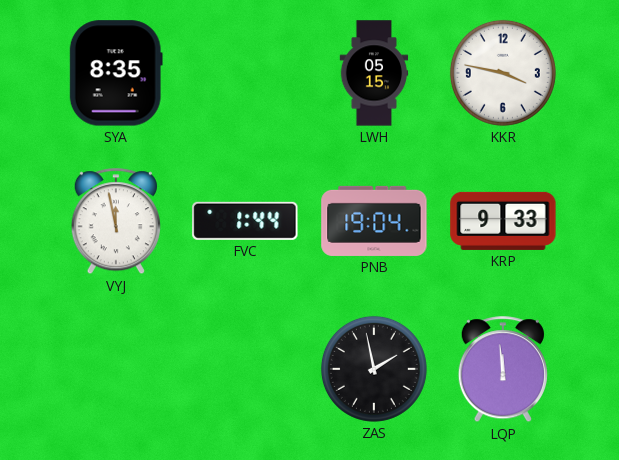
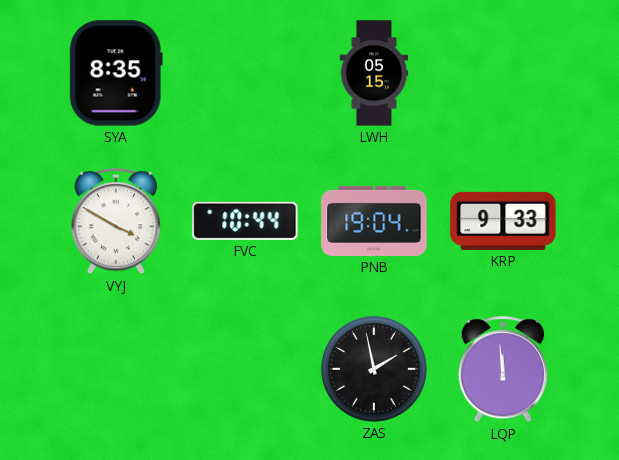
KKR: 3:47 -> none
VYJ: 11:58 -> 3:50
FVC: 1:44 -> 10:44
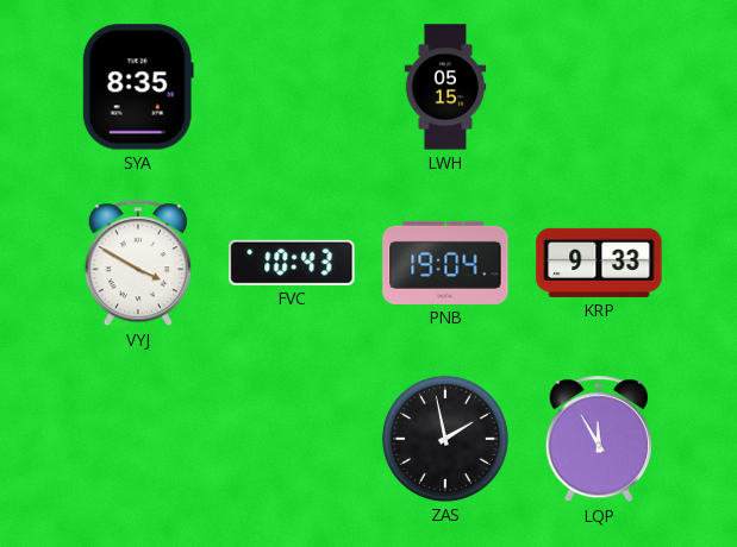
FVC: 10:44 -> 10:43
LQP: 11:59 -> 11:55
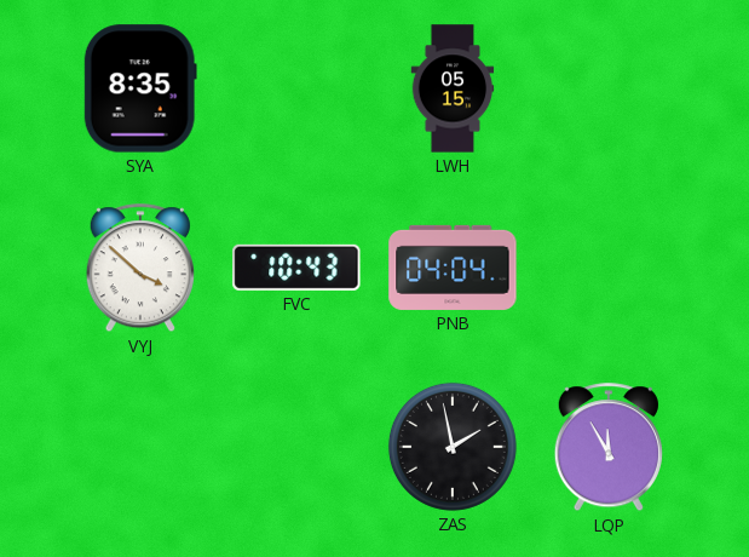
VYJ: 3:50 -> 3:52
PNB: 19:04 -> 04:04
KRP: 9:33 -> none
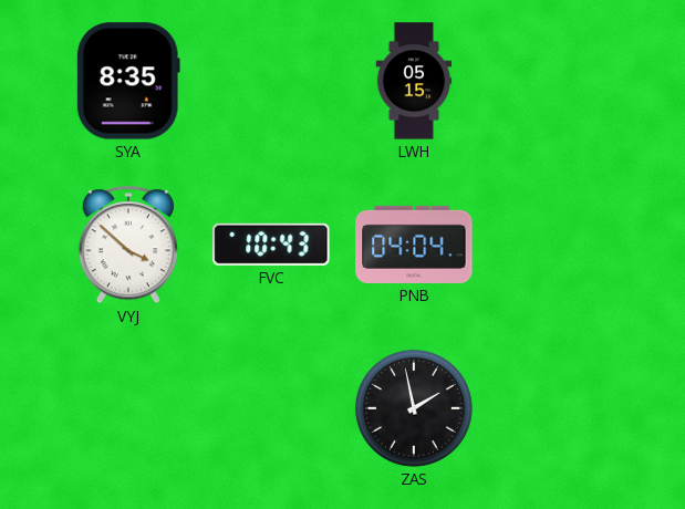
LQP: 11:55 -> none
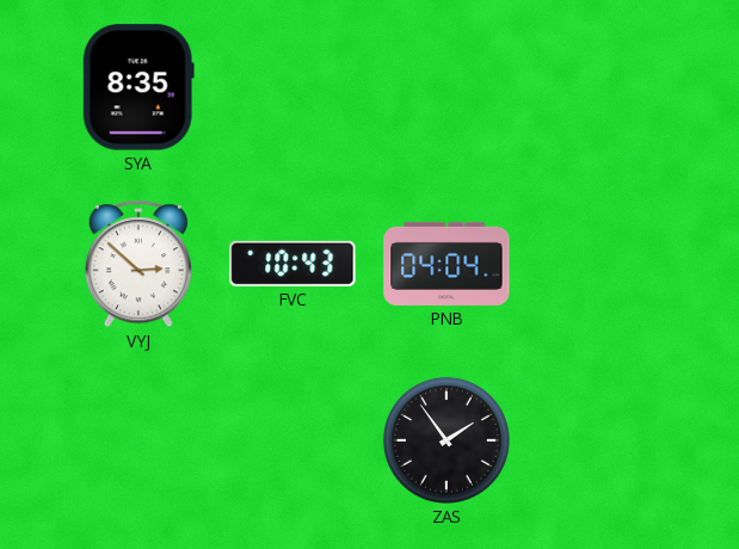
LWH: 05:15 -> none
VYJ: 3:52 -> 2:52
ZAS: 1:58 -> 1:54
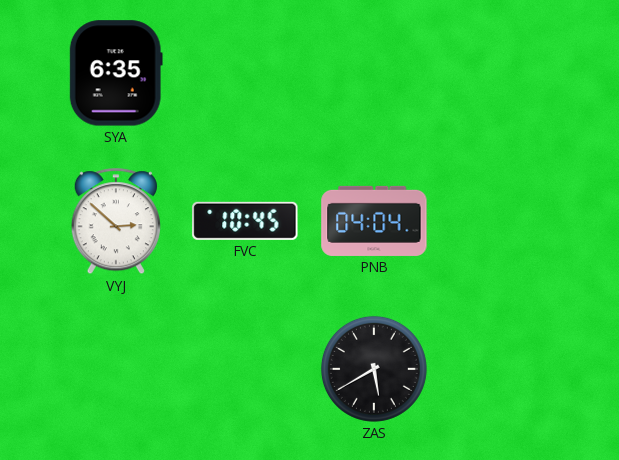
SYA: 8:35 -> 6:35
FVC: 10:43 -> 10:45
ZAS: 1:54 -> 5:40
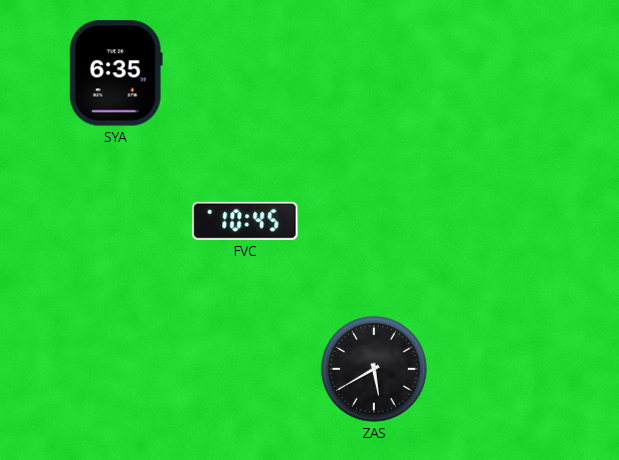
VYJ: 2:52 -> none
PNB: 04:04 -> none
